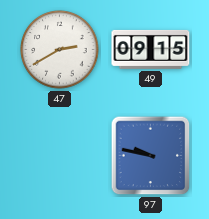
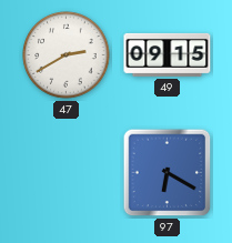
97: 9:47 -> 6:20
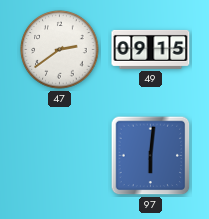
47: 2:40 -> 2:39
97: 6:20 -> 6:01
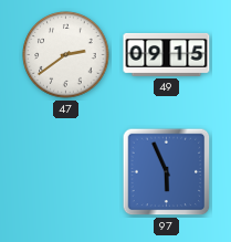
97: 6:01 -> 5:56
